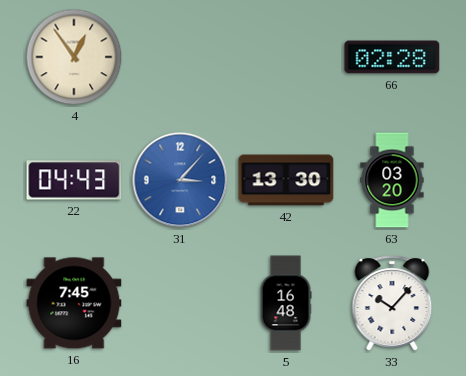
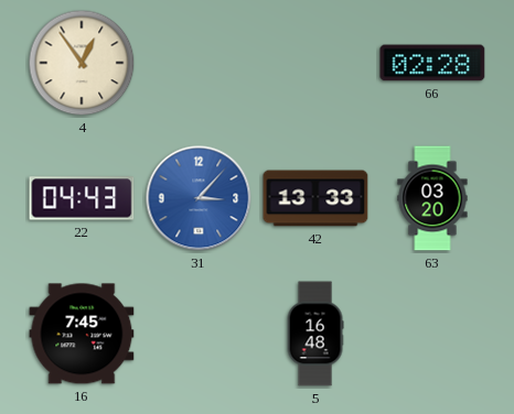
42: 13:30 -> 13:33
33: 10:07 -> none
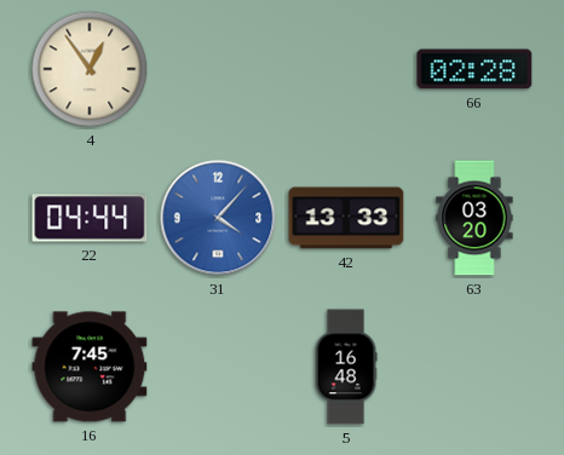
22: 04:43 -> 04:44
31: 3:07 -> 4:07
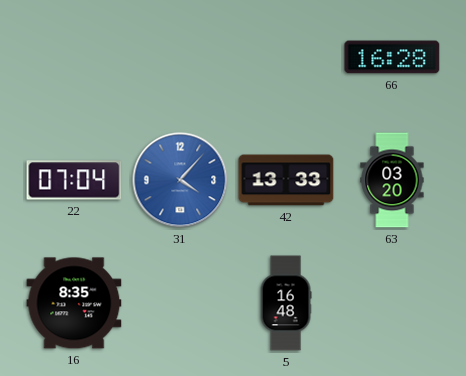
4: 12:54 -> none
66: 02:28 -> 16:28
22: 04:44 -> 07:04
16: 7:45 -> 8:35
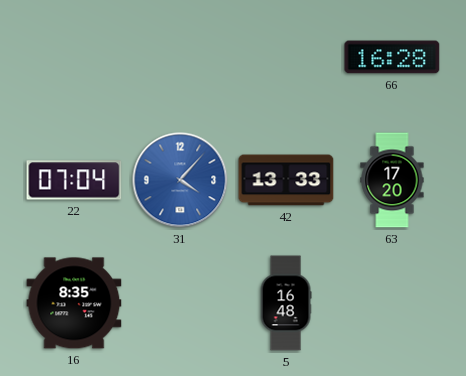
63: 03:20 -> 17:20
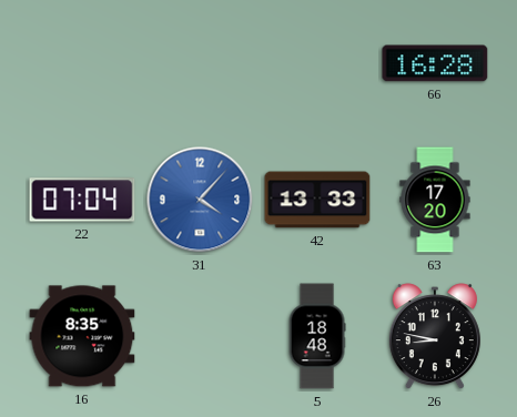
5: 16:48 -> 18:48
26: none -> 8:47
